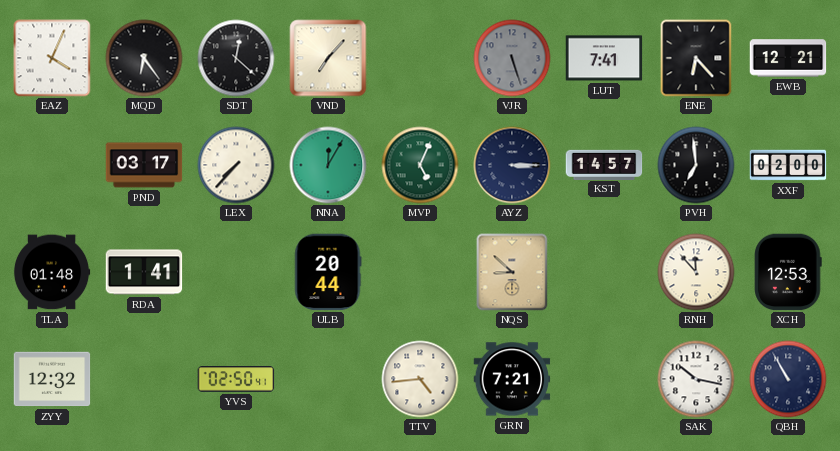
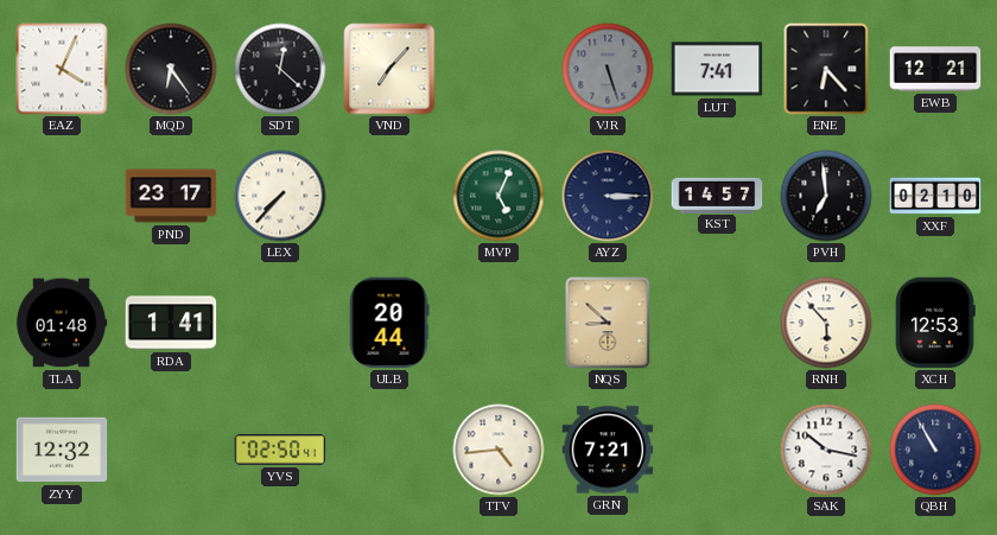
PND: 03:17 -> 23:17
NNA: 12:05 -> none
XXF: 02:00 -> 02:10
RNH: 11:53 -> 5:53
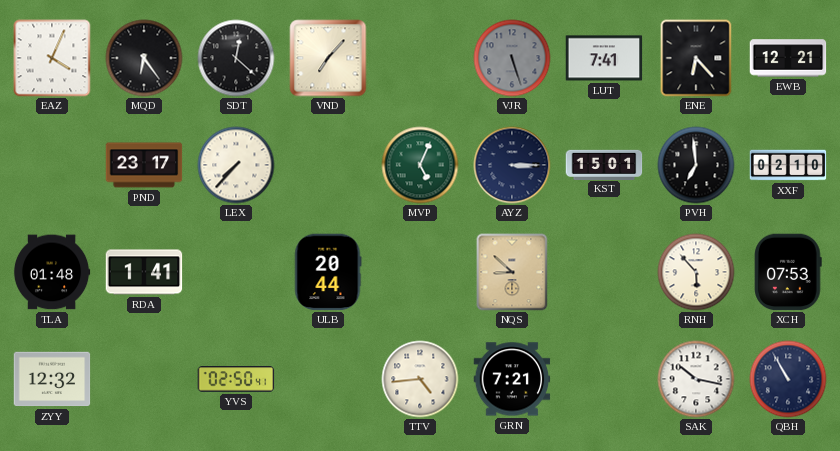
KST: 14:57 -> 15:01
XCH: 12:53 -> 07:53
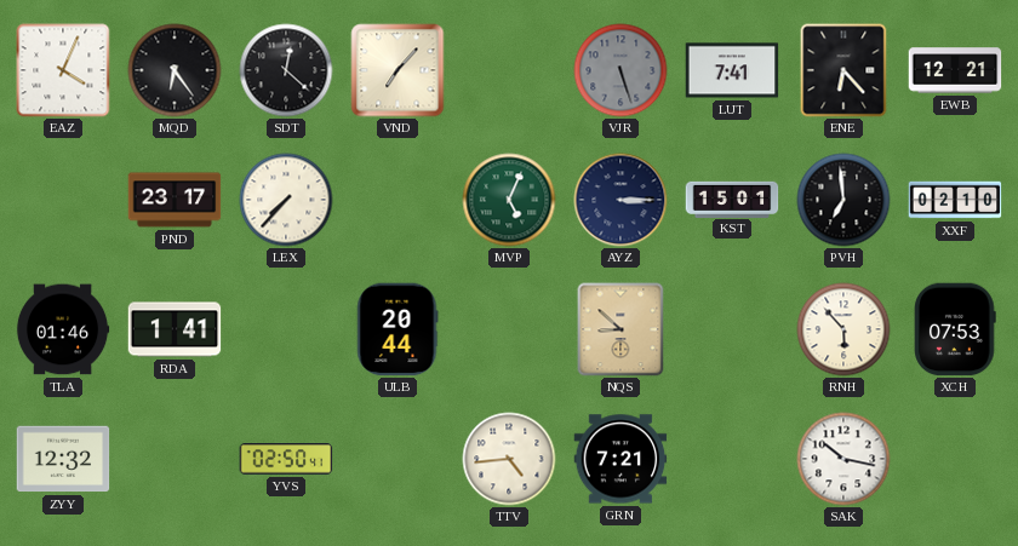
TLA: 01:48 -> 01:46
QBH: 10:55 -> none
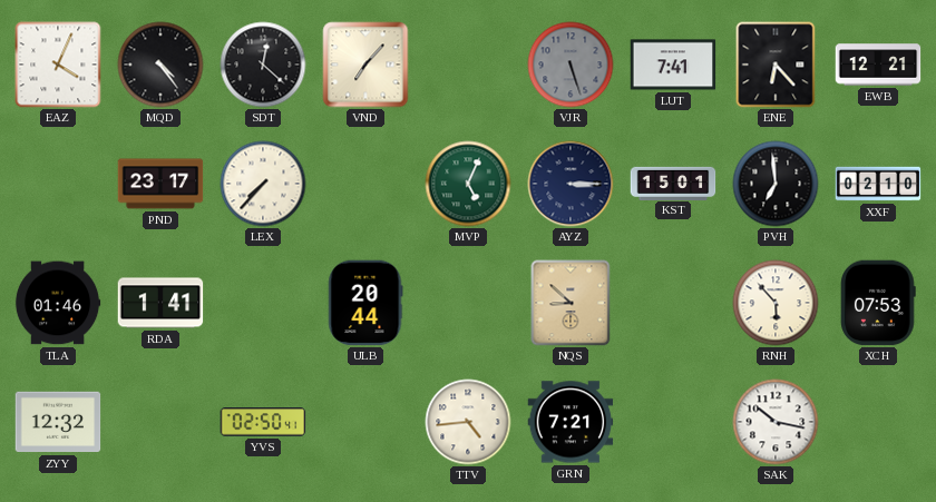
MQD: 6:24 -> 4:24
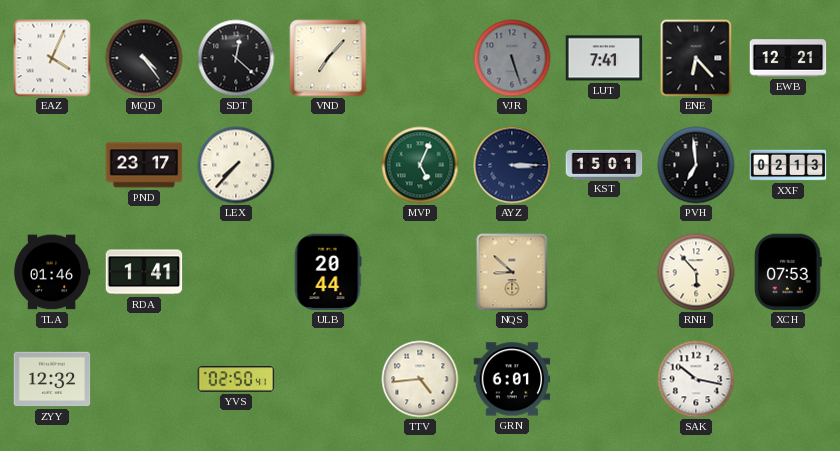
XXF: 02:10 -> 02:13
GRN: 7:21 -> 6:01
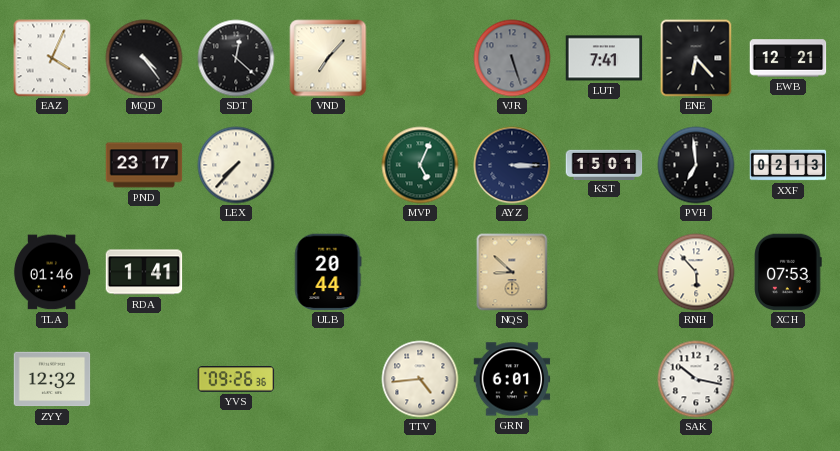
YVS: 02:50 -> 09:26
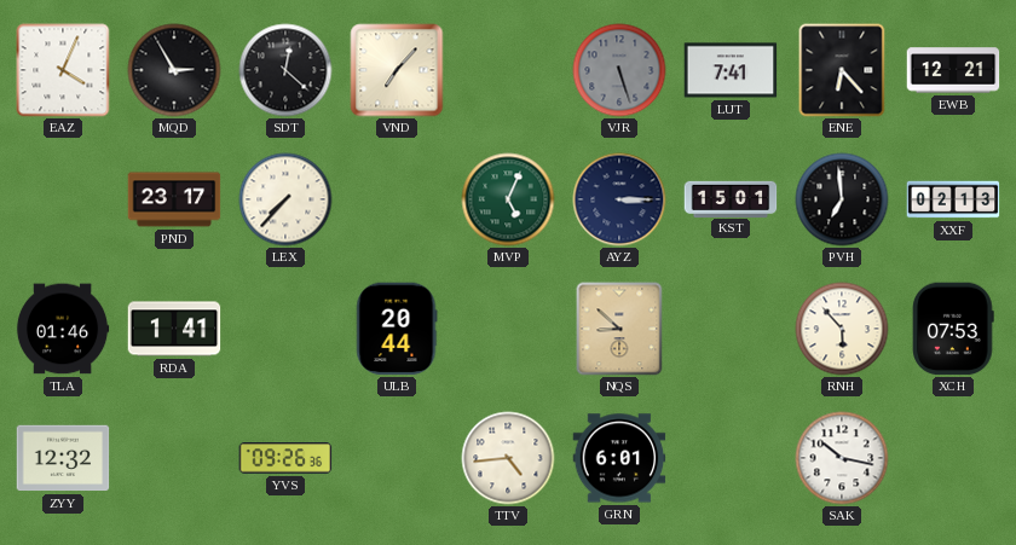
MQD: 4:24 -> 2:55
